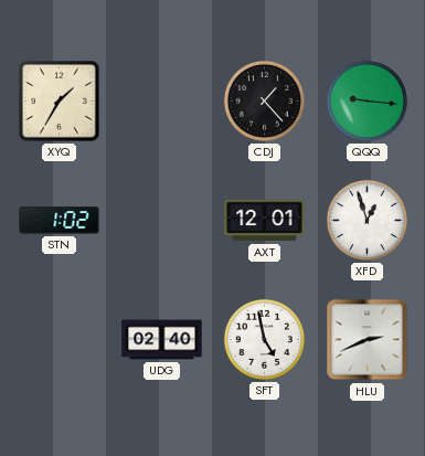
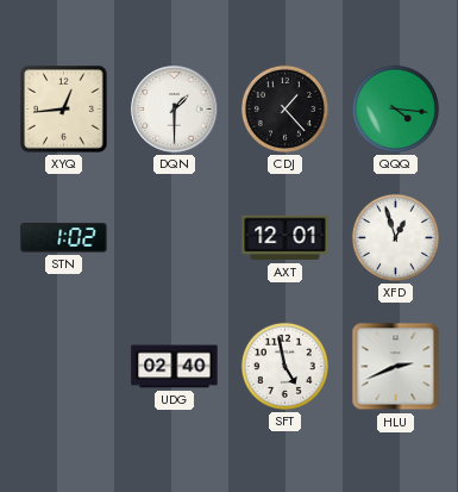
XYQ: 1:35 -> 12:44
DQN: none -> 1:30
QQQ: 9:16 -> 4:16
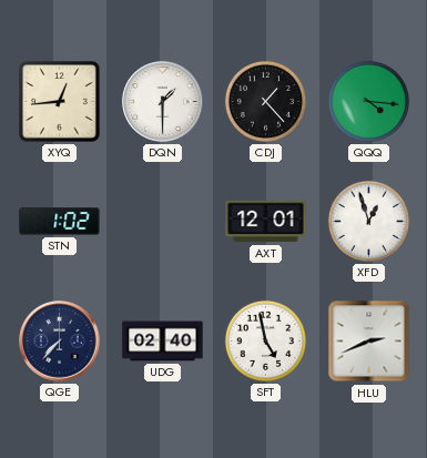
QGE: none -> 7:37
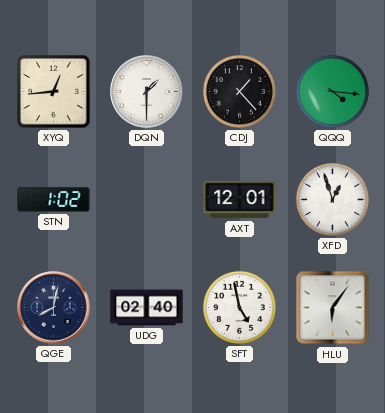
QGE: 7:37 -> 8:02
HLU: 2:41 -> 6:06
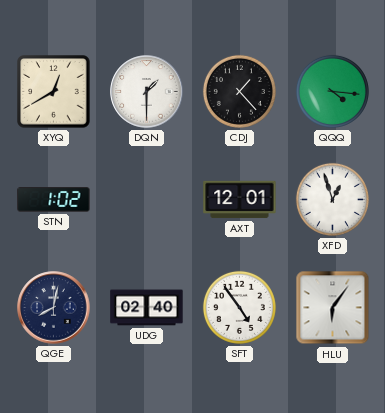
XYQ: 12:44 -> 12:40
SFT: 4:58 -> 4:54
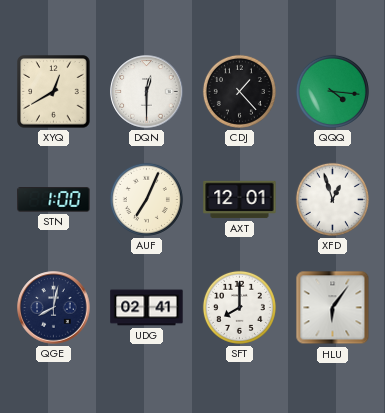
DQN: 1:30 -> 12:30
STN: 1:02 -> 1:00
AUF: none -> 7:04
UDG: 02:40 -> 02:41
SFT: 4:54 -> 8:00
